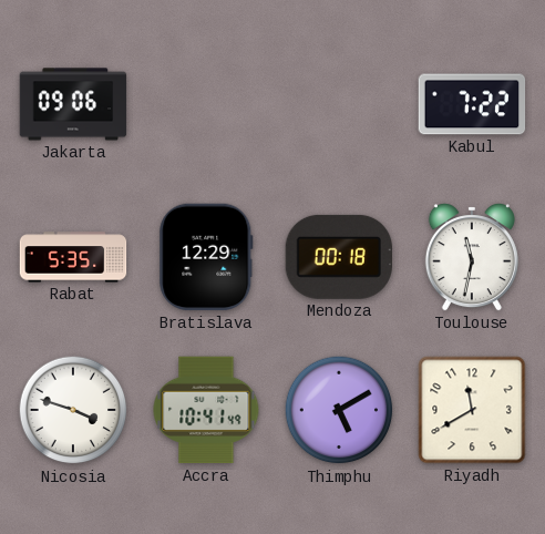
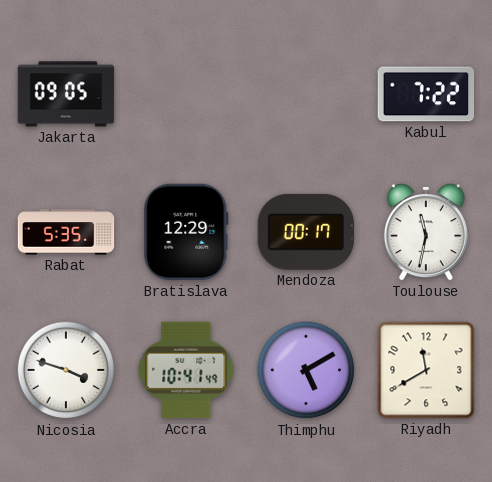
Jakarta: 09:06 -> 09:05
Mendoza: 00:18 -> 00:17
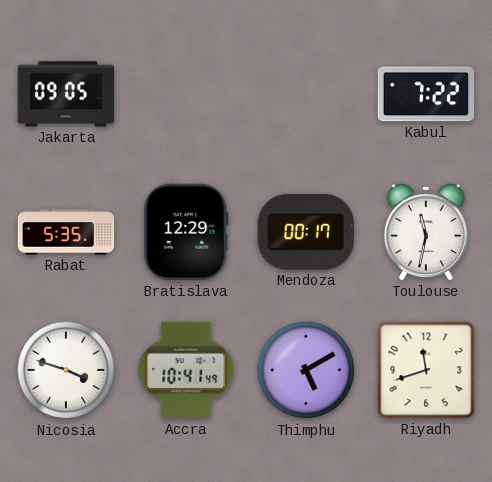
Riyadh: 11:40 -> 11:42
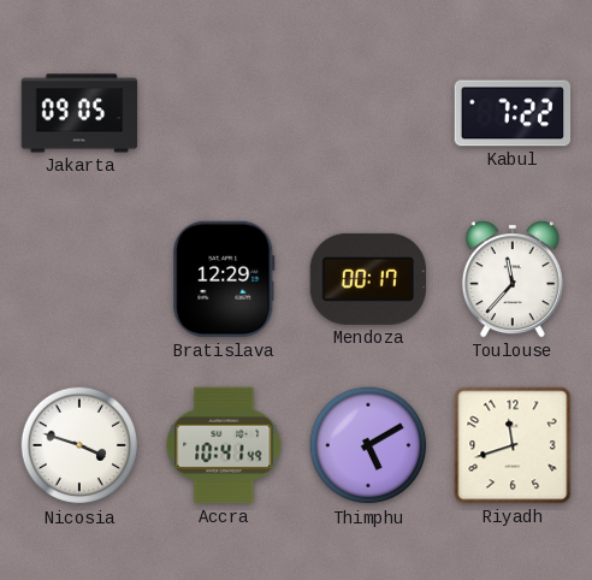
Rabat: 5:35 -> none
Toulouse: 11:32 -> 11:37
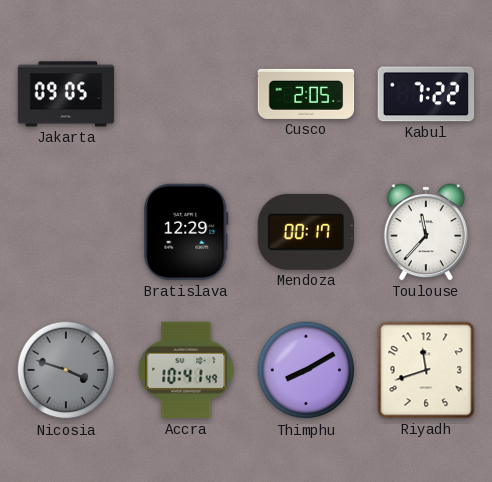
Cusco: none -> 2:05
Nicosia dial: white -> grey
Thimphu: 5:10 -> 8:10
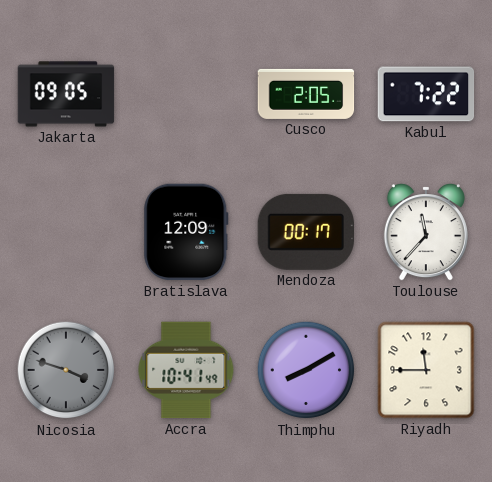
Bratislava: 12:29 -> 12:09
Riyadh: 11:42 -> 11:45
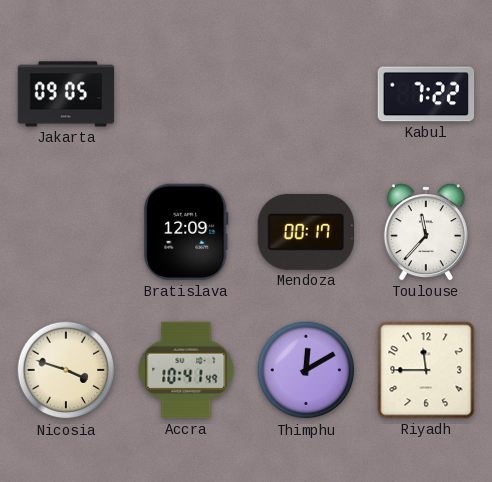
Cusco: 2:05 -> none
Nicosia dial: grey -> cream
Thimphu: 8:10 -> 12:10
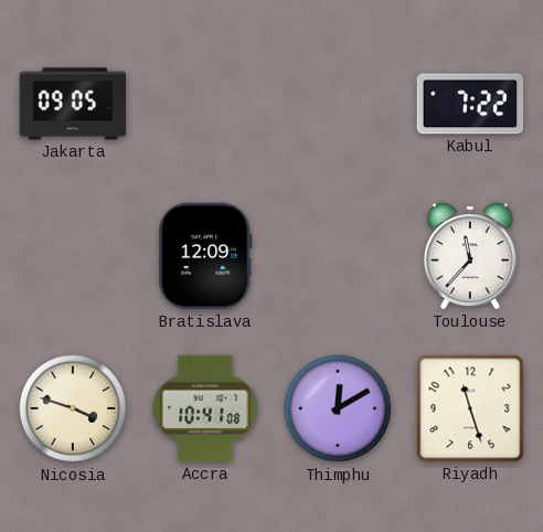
Mendoza: 00:17 -> none
Accra: 10:41:49 -> 10:41:08
Riyadh: 11:45 -> 11:27
